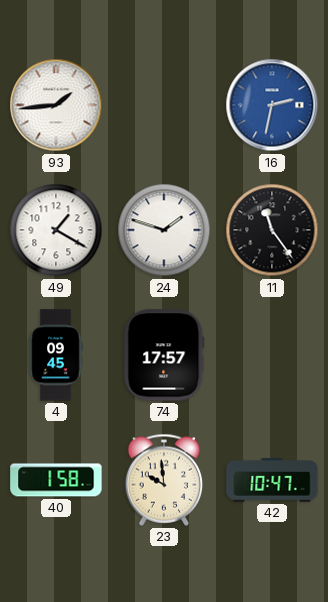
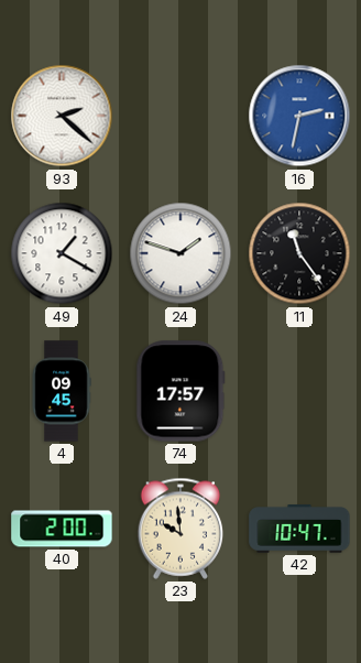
93: 1:44 -> 2:22
40: 1:58 -> 2:00
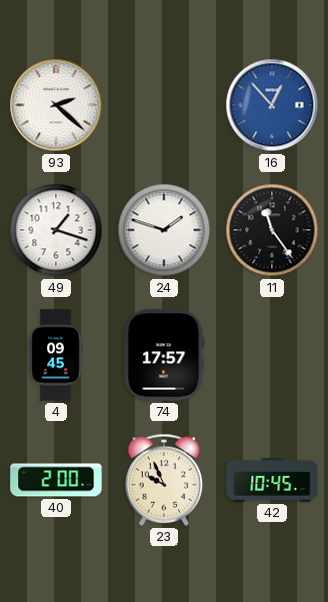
16: 2:32 -> 12:53
49: 1:20 -> 1:18
23: 9:59 -> 9:56
42: 10:47 -> 10:45
